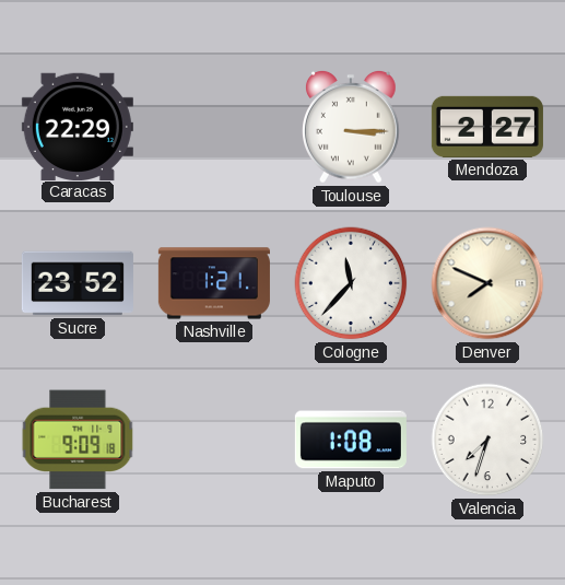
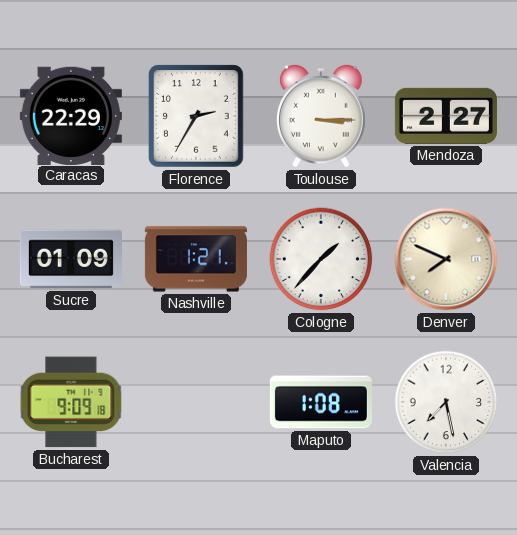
Florence: none -> 2:35
Sucre: 23:52 -> 01:09
Cologne: 11:37 -> 1:37
Valencia: 7:33 -> 7:28
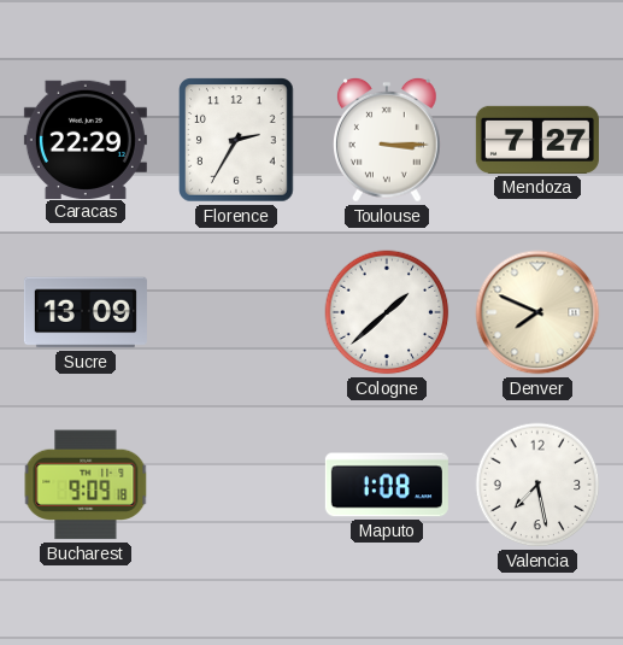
Mendoza: 2:27 -> 7:27
Sucre: 01:09 -> 13:09
Nashville: 1:21 -> none
Cologne: 1:37 -> 1:38
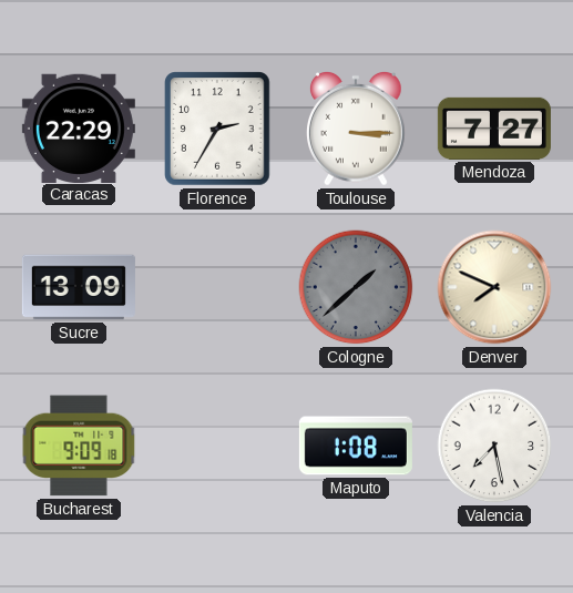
Cologne dial: white -> grey
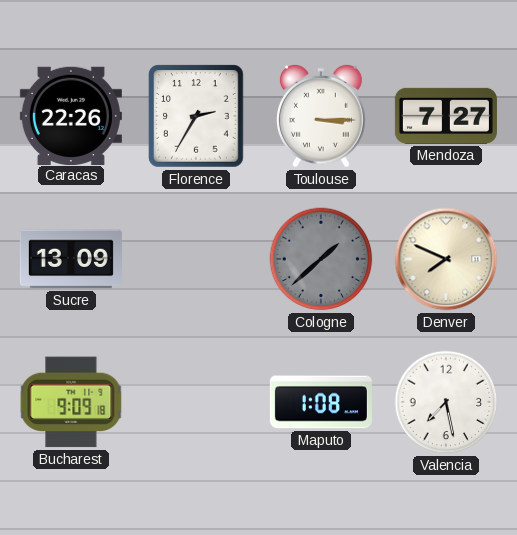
Caracas: 22:29 -> 22:26
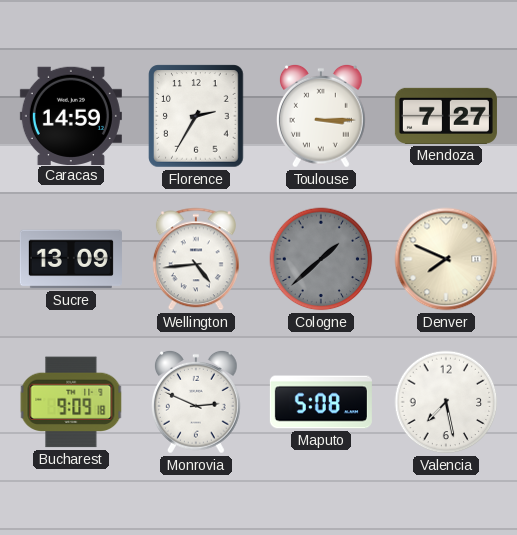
Caracas: 22:26 -> 14:59
Wellington: none -> 4:44
Monrovia: none -> 2:49
Maputo: 1:08 -> 5:08
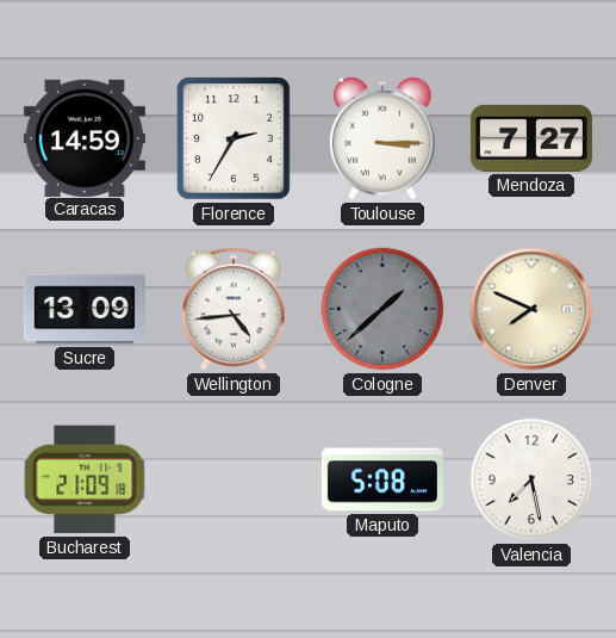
Bucharest: 9:09 -> 21:09
Monrovia: 2:49 -> none
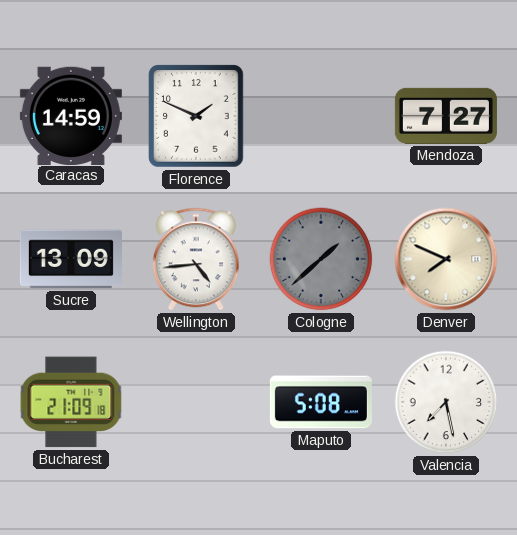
Florence: 2:35 -> 1:49
Toulouse: 3:15 -> none
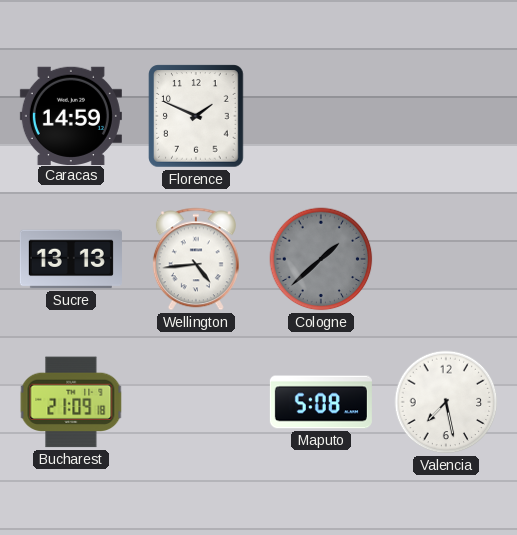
Mendoza: 7:27 -> none
Sucre: 13:09 -> 13:13
Denver: 7:49 -> none
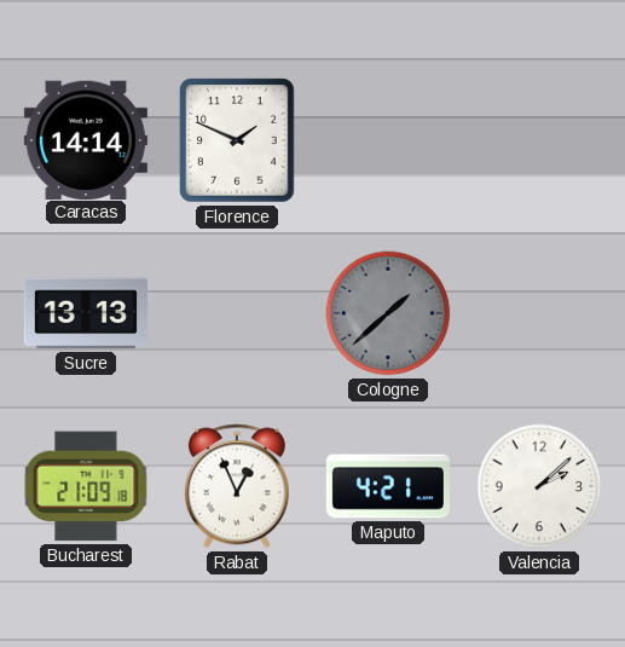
Caracas: 14:59 -> 14:14
Wellington: 4:44 -> none
Rabat: none -> 12:56
Maputo: 5:08 -> 4:21
Valencia: 7:28 -> 2:08
